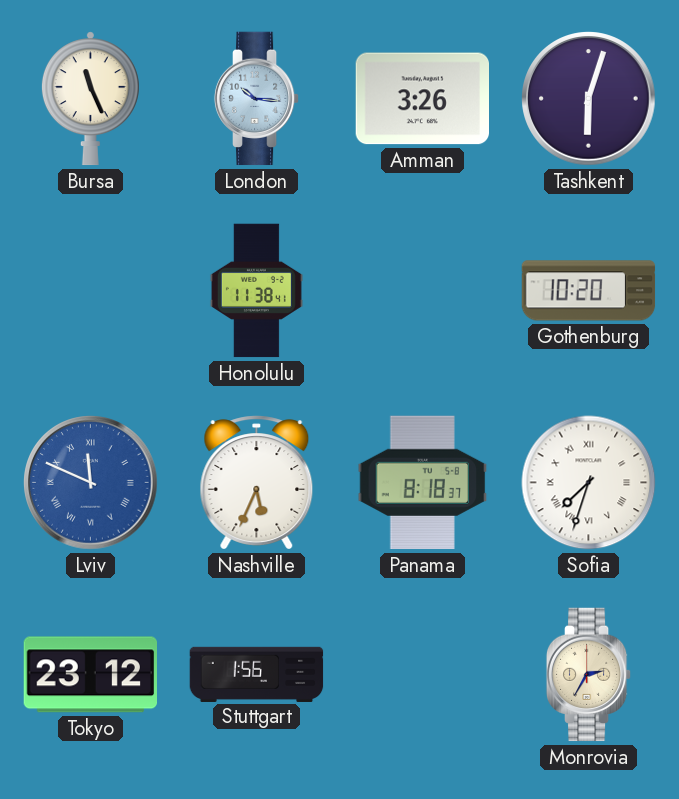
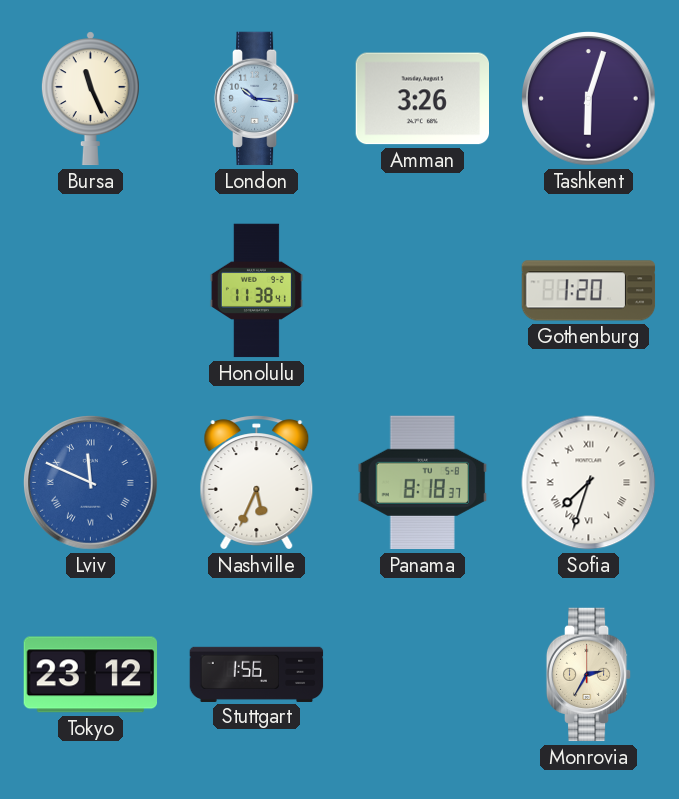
Gothenburg: 10:20 -> 1:20
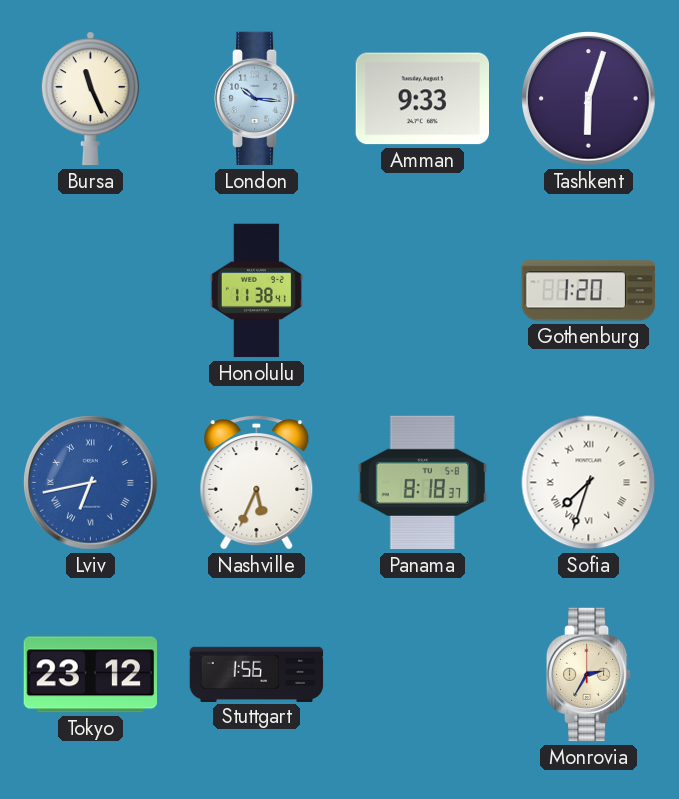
Amman: 3:26 -> 9:33
Lviv: 11:49 -> 6:43
